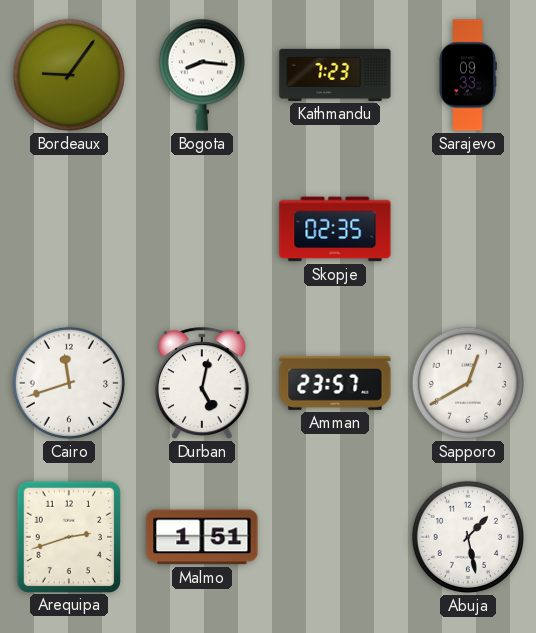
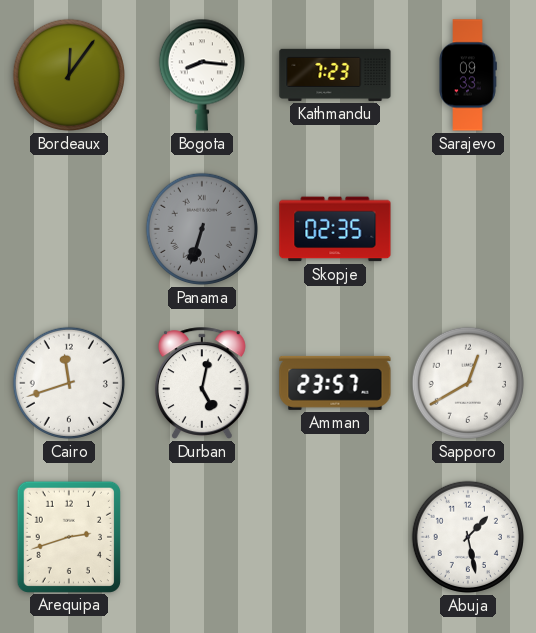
Bordeaux: 9:06 -> 12:06
Panama: none -> 6:33
Malmo: 1:51 -> none
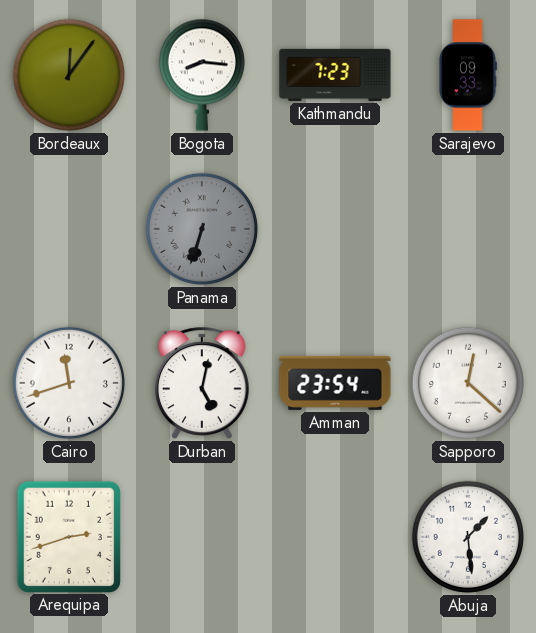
Skopje: 02:35 -> none
Amman: 23:57 -> 23:54
Sapporo: 12:40 -> 12:22
Abuja: 1:28 -> 1:29
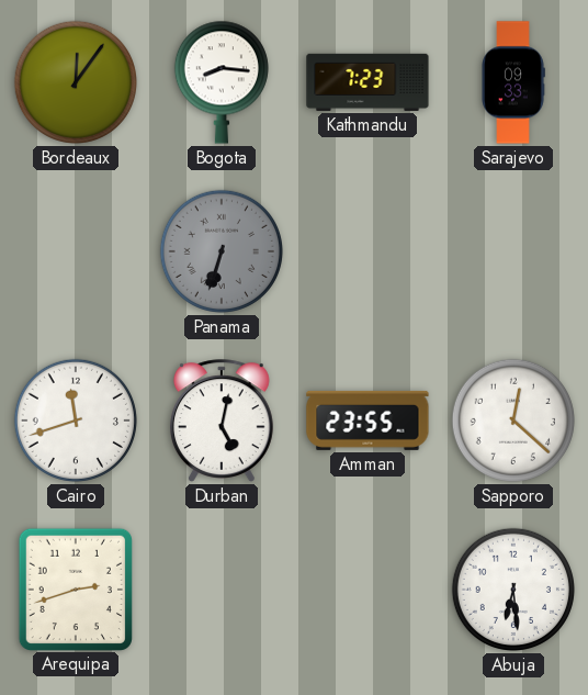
Amman: 23:54 -> 23:55
Abuja: 1:29 -> 6:29
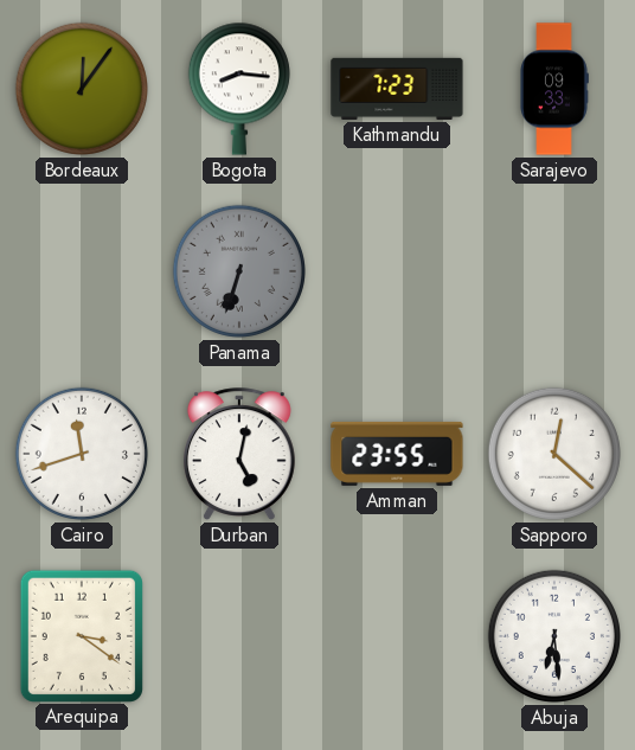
Arequipa: 2:42 -> 3:21
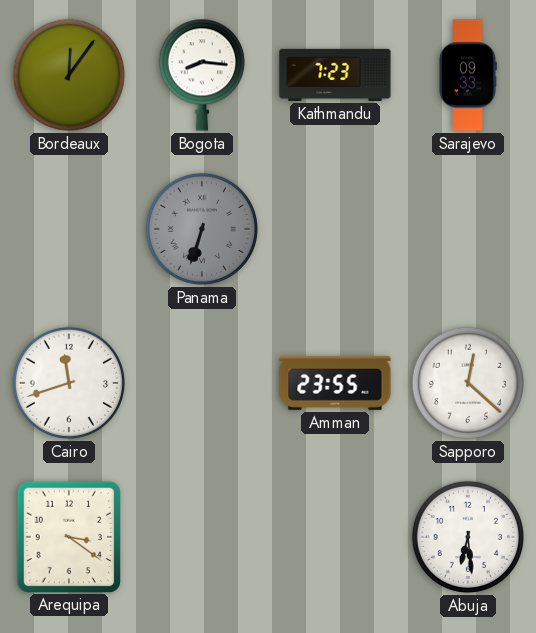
Durban: 5:02 -> none
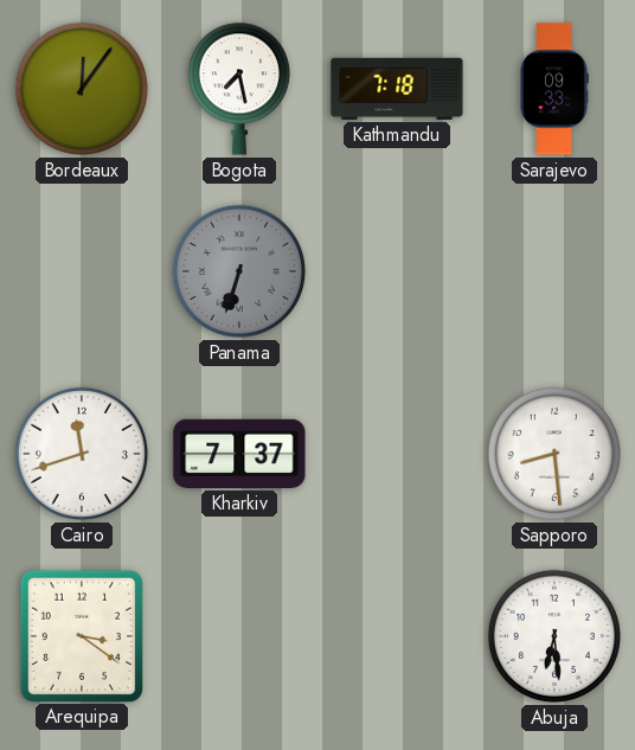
Bogota: 8:16 -> 7:28
Kathmandu: 7:23 -> 7:18
Kharkiv: none -> 7:37
Amman: 23:55 -> none
Sapporo: 12:22 -> 8:29
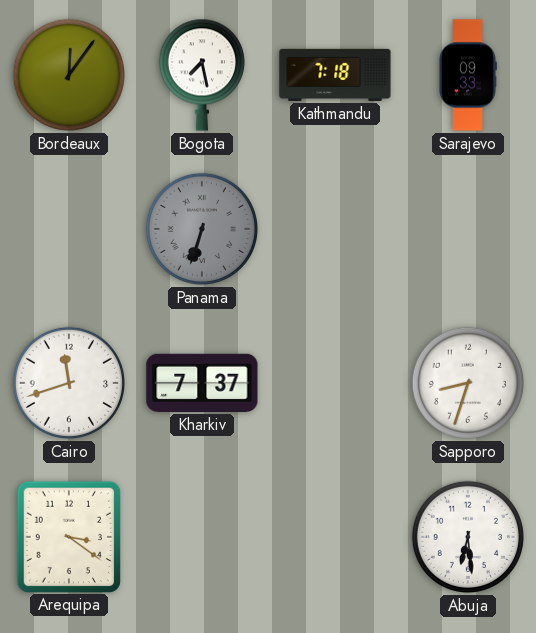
Sapporo: 8:29 -> 8:33
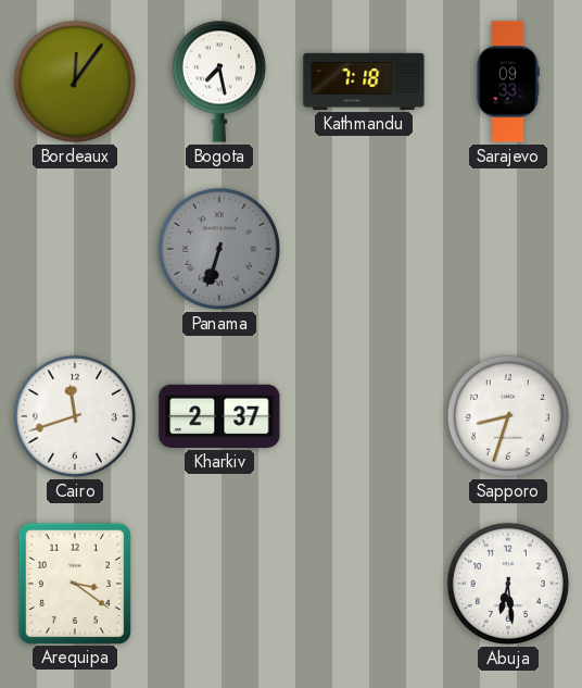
Kharkiv: 7:37 -> 2:37
